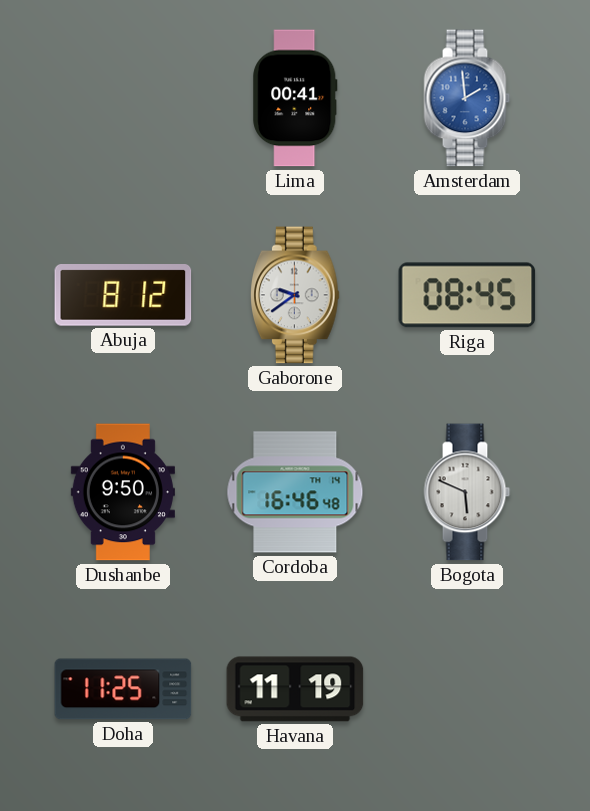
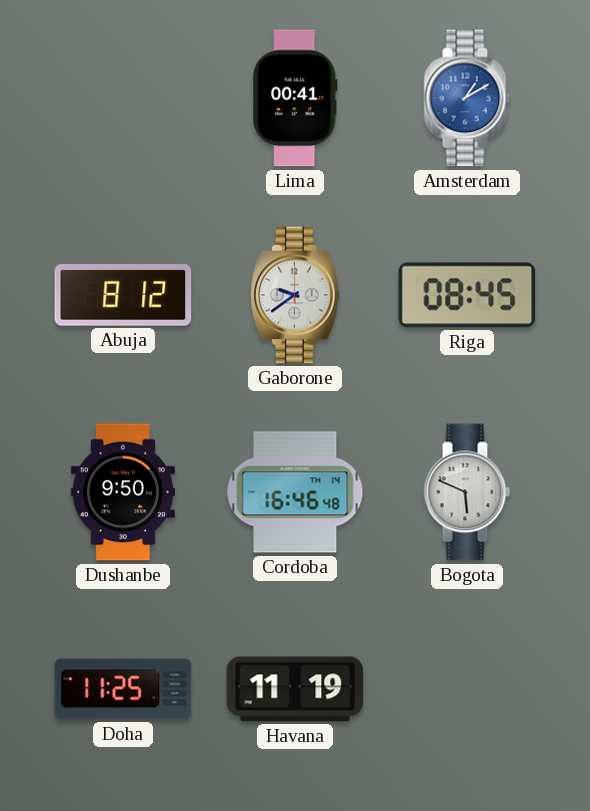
Amsterdam: 1:59 -> 1:10
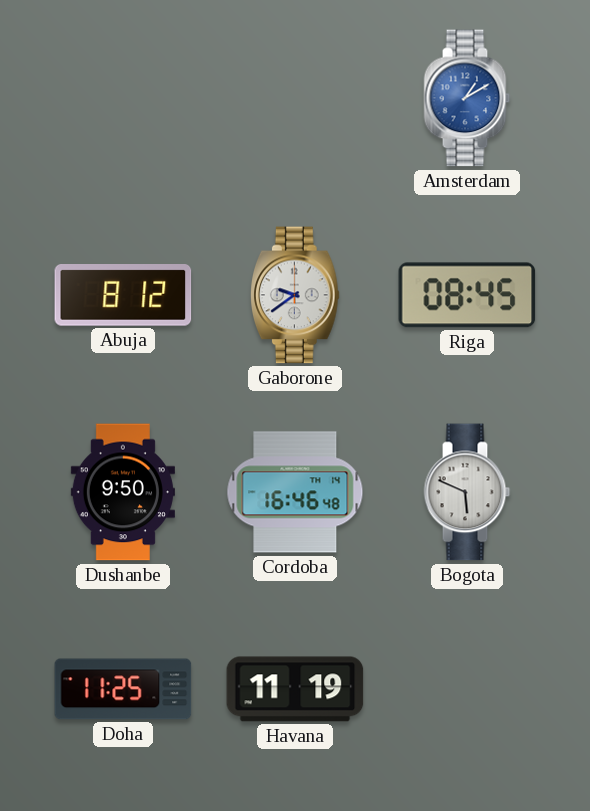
Lima: 00:41 -> none
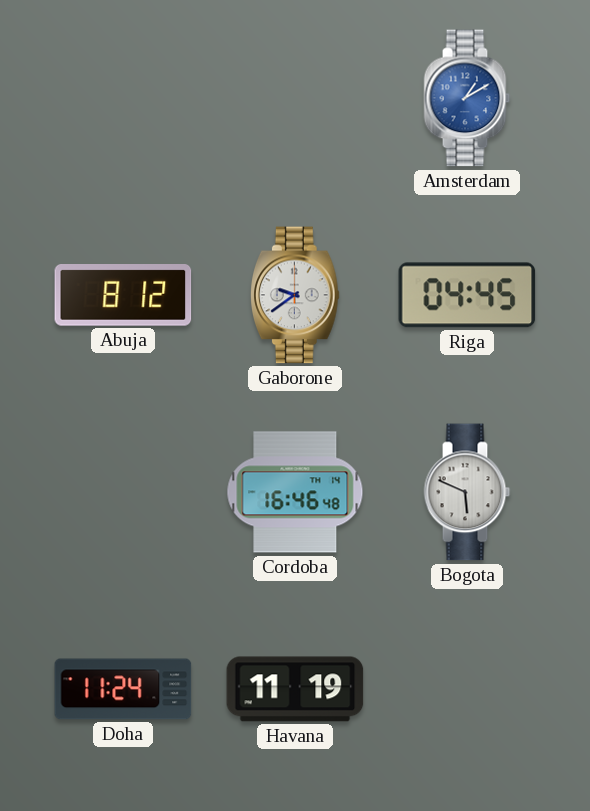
Riga: 08:45 -> 04:45
Dushanbe: 9:50 -> none
Doha: 11:25 -> 11:24
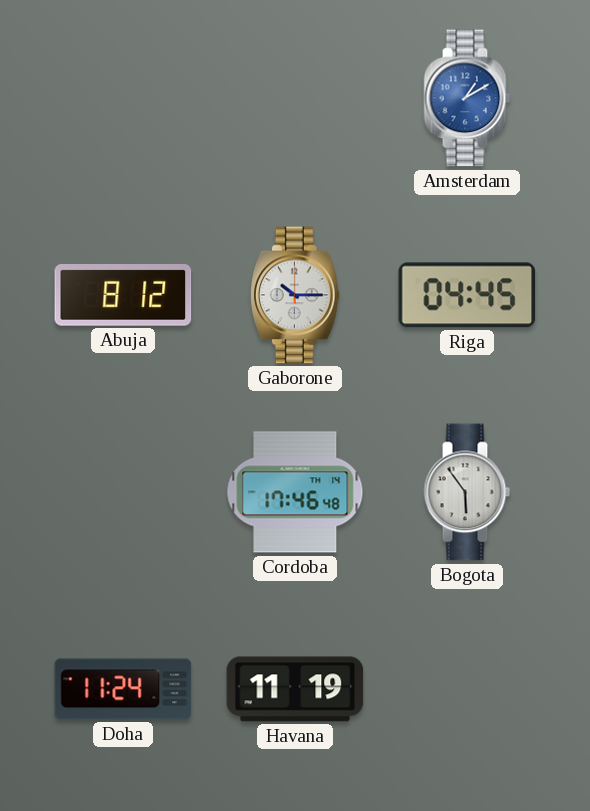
Gaborone: 9:39 -> 10:15
Cordoba: 16:46 -> 17:46
Bogota: 5:49 -> 5:54
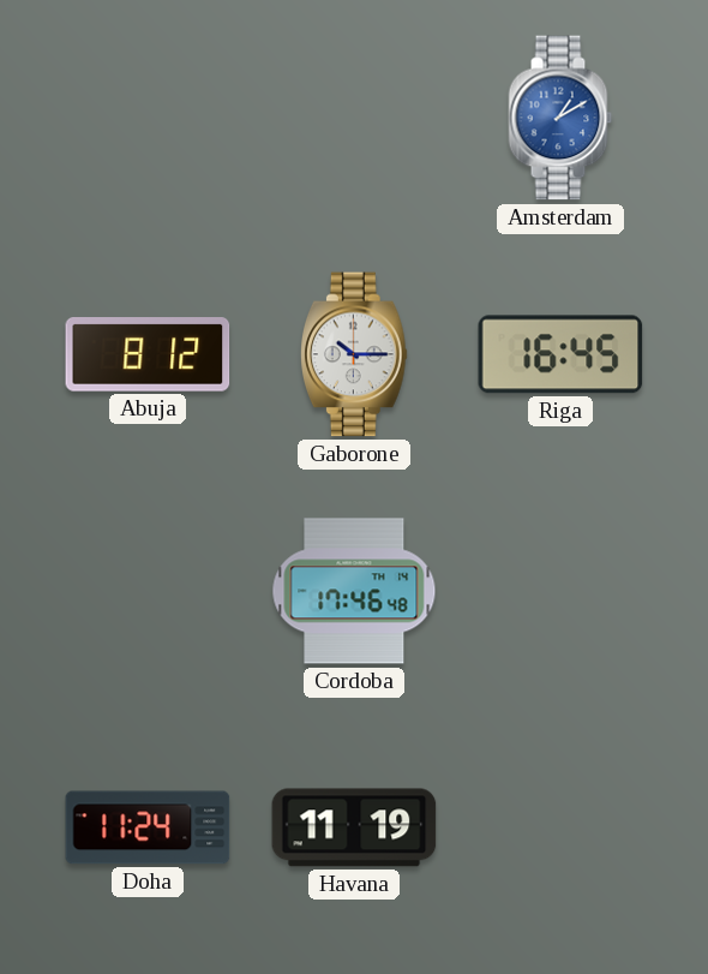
Riga: 04:45 -> 16:45
Bogota: 5:54 -> none
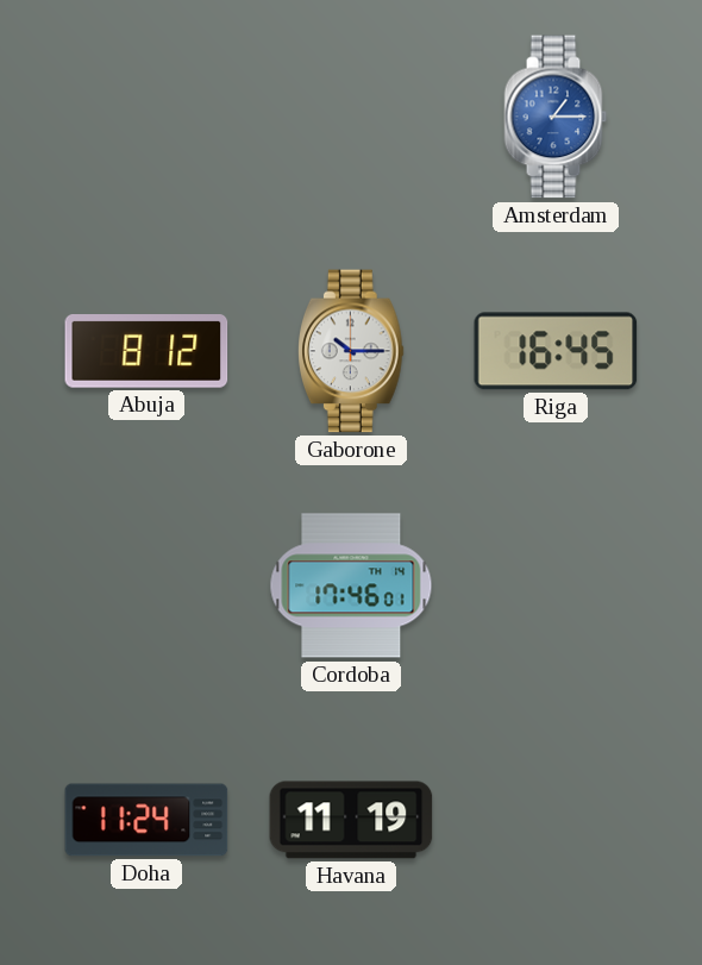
Amsterdam: 1:10 -> 1:15
Cordoba: 17:46:48 -> 17:46:01
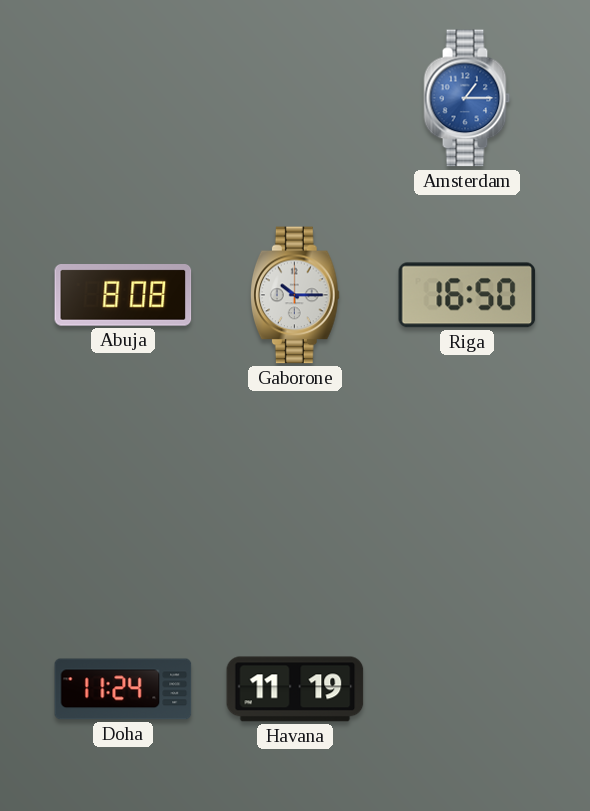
Abuja: 8:12 -> 8:08
Riga: 16:45 -> 16:50
Cordoba: 17:46 -> none
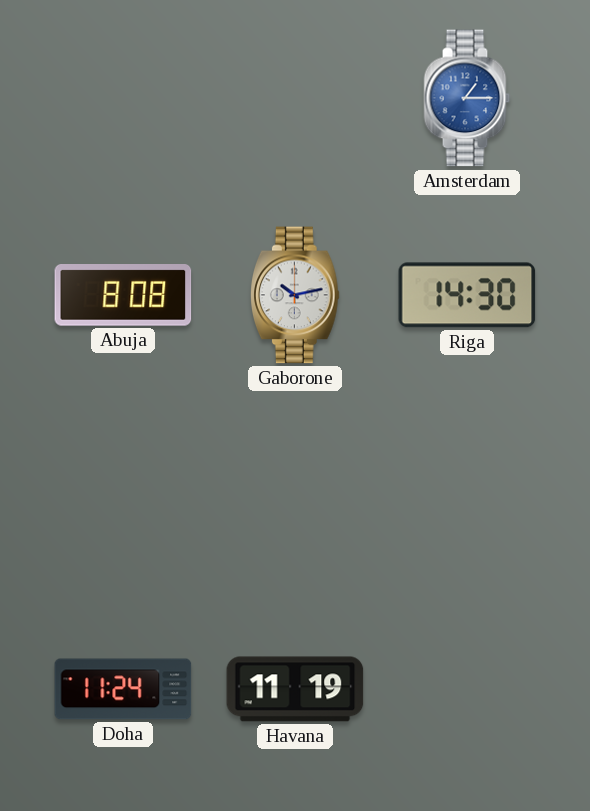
Gaborone: 10:15 -> 10:13
Riga: 16:50 -> 14:30
